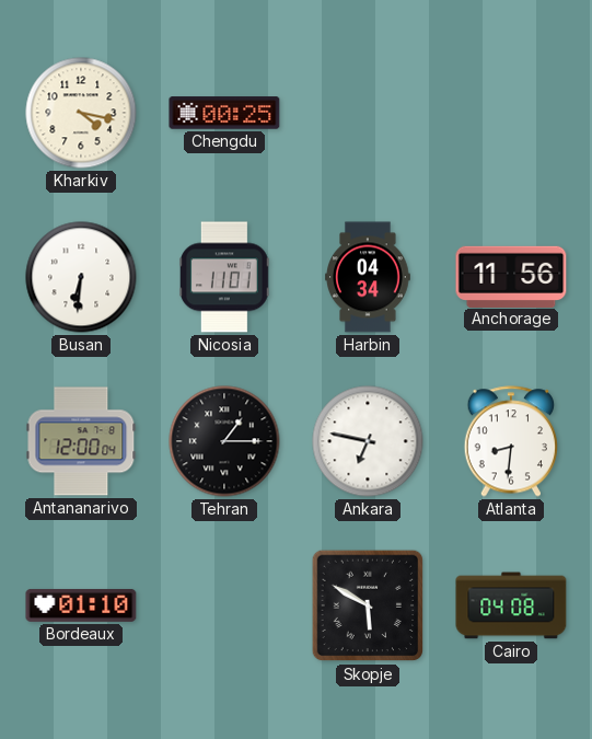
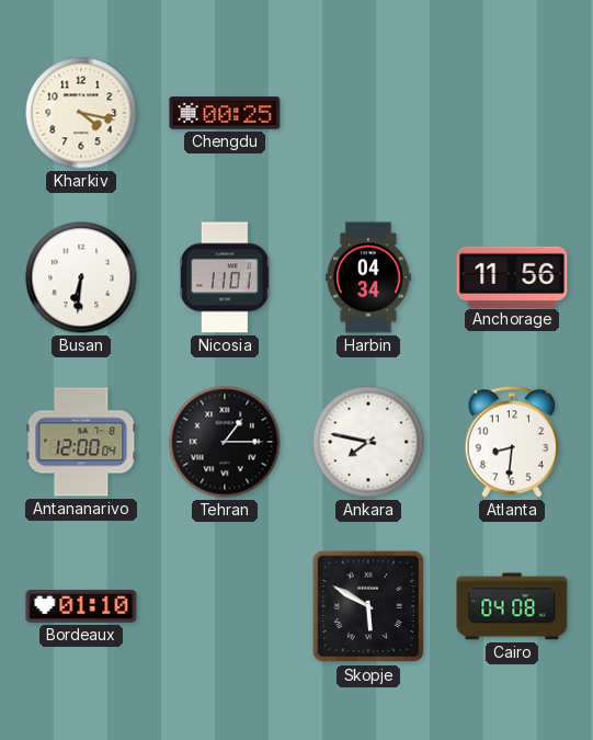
Ankara: 6:47 -> 7:47
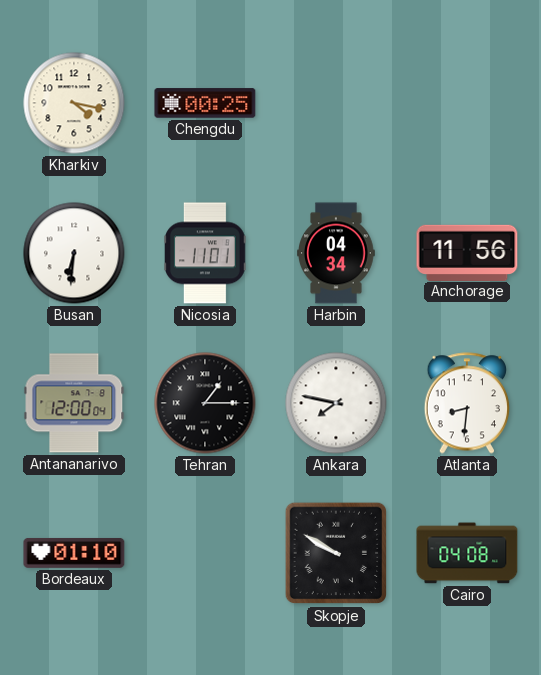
Skopje: 5:50 -> 9:50
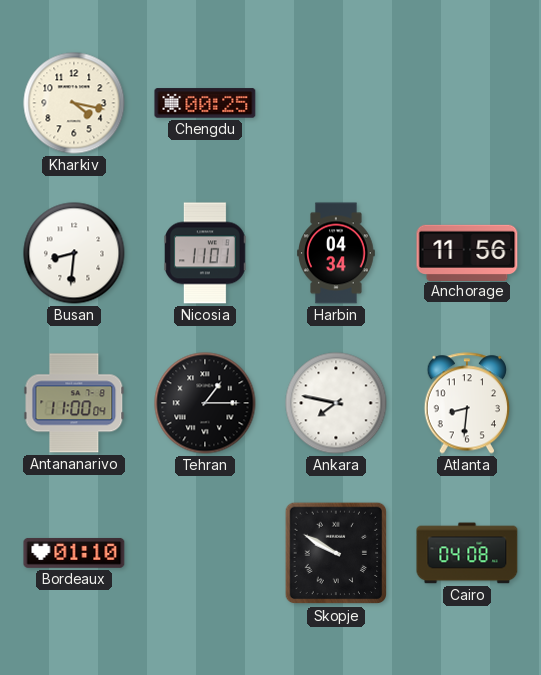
Busan: 6:31 -> 8:31
Antananarivo: 12:00 -> 11:00
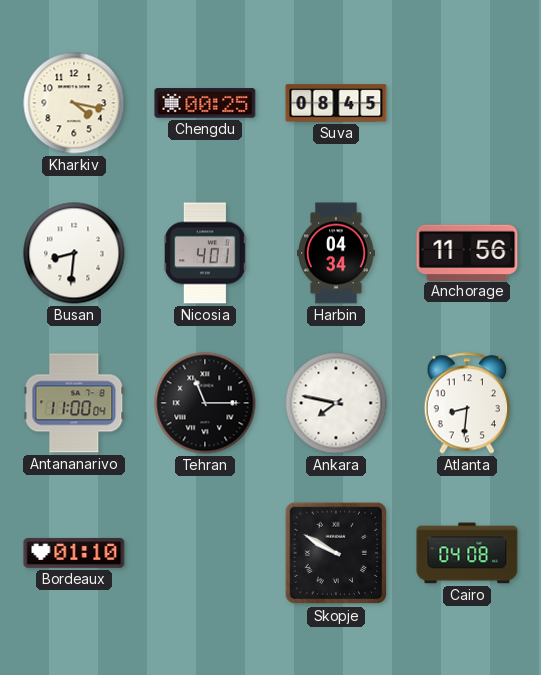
Suva: none -> 08:45
Nicosia: 11:01 -> 4:01
Tehran: 1:15 -> 11:15
